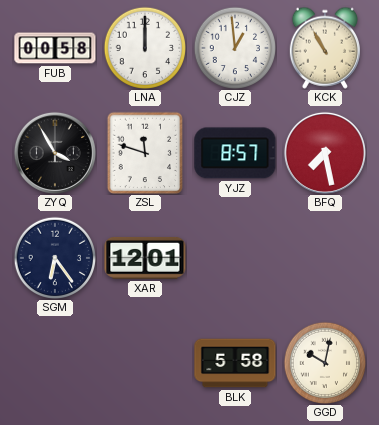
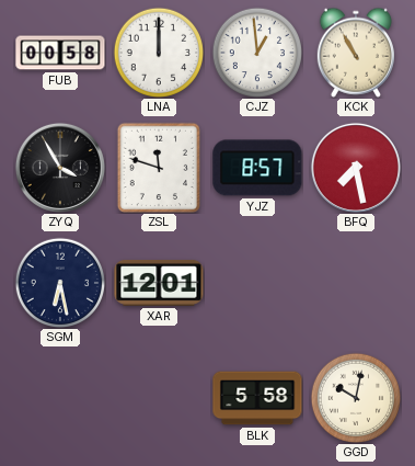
SGM: 6:24 -> 6:28
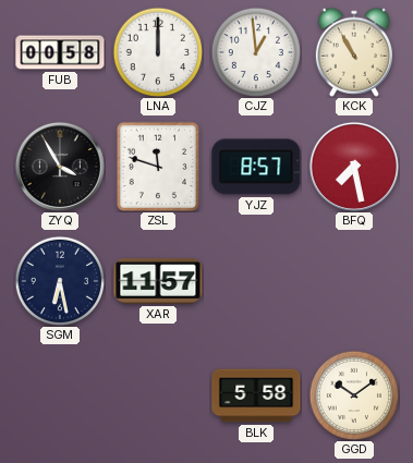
XAR: 12:01 -> 11:57
GGD: 10:02 -> 10:09
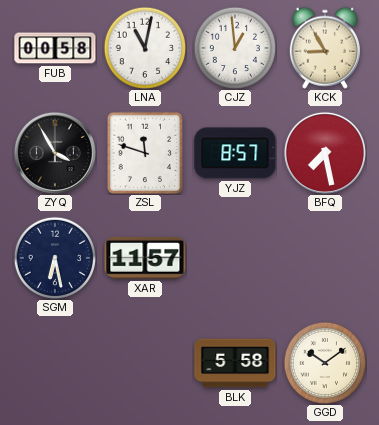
LNA: 12:00 -> 11:02
KCK: 10:55 -> 8:55
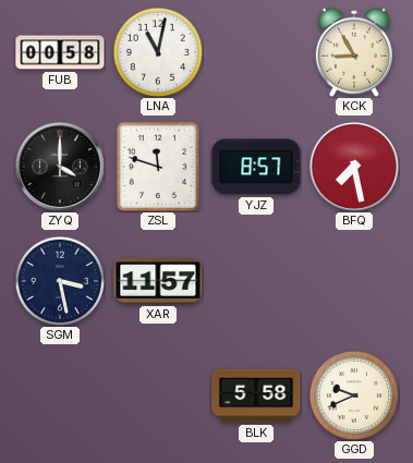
CJZ: 12:59 -> none
ZYQ: 3:55 -> 4:00
SGM: 6:28 -> 3:28
GGD: 10:09 -> 9:41
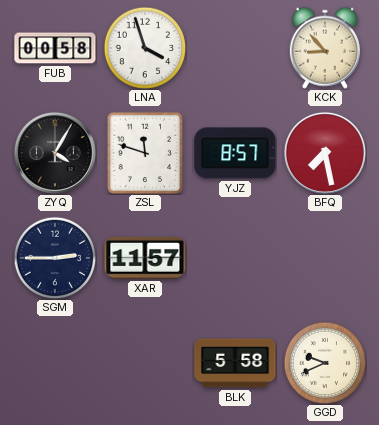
LNA: 11:02 -> 3:57
KCK: 8:55 -> 8:53
ZYQ: 4:00 -> 4:05
SGM: 3:28 -> 2:45
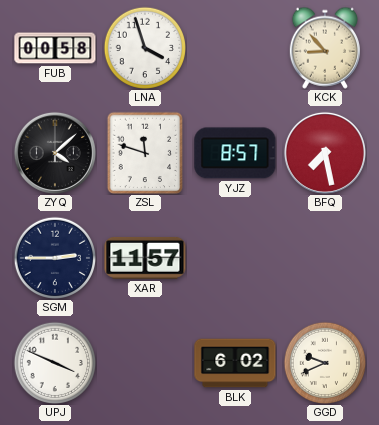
ZYQ: 4:05 -> 4:08
UPJ: none -> 3:49
BLK: 5:58 -> 6:02
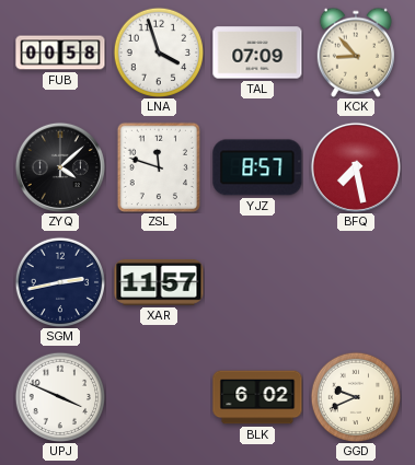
TAL: none -> 07:09
SGM: 2:45 -> 2:43
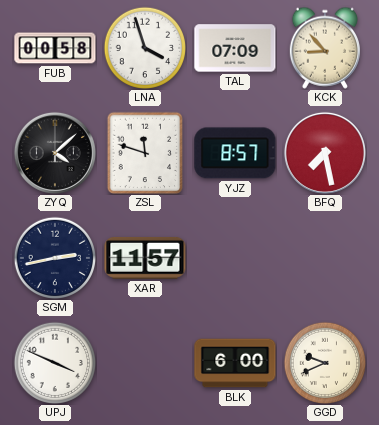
BLK: 6:02 -> 6:00
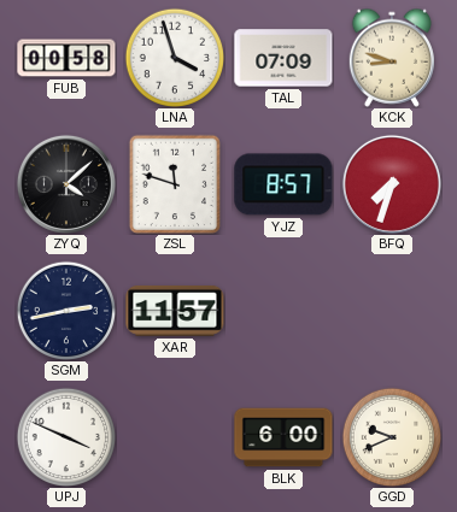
KCK: 8:53 -> 8:48
BFQ: 7:28 -> 7:33
